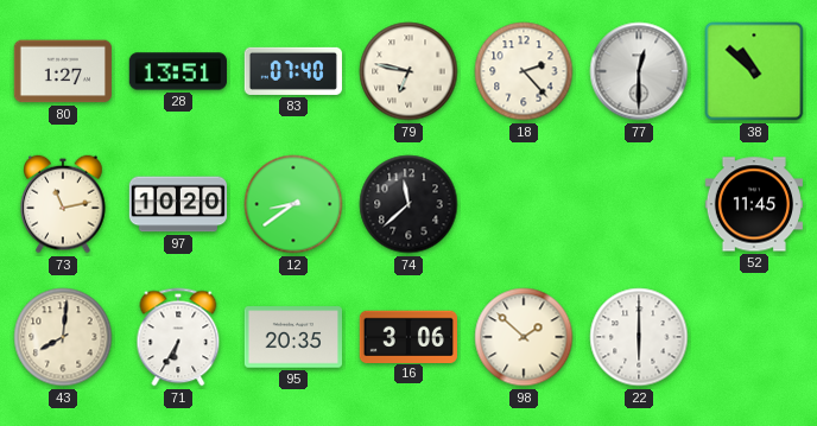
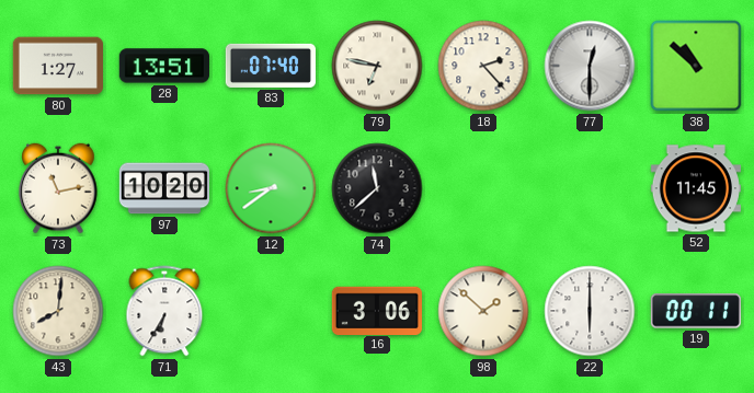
95: 20:35 -> none
19: none -> 00:11
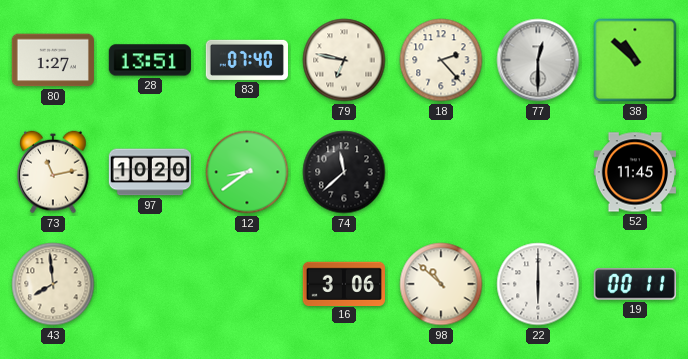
43: 8:01 -> 7:59
71: 6:35 -> none
98: 1:52 -> 10:52
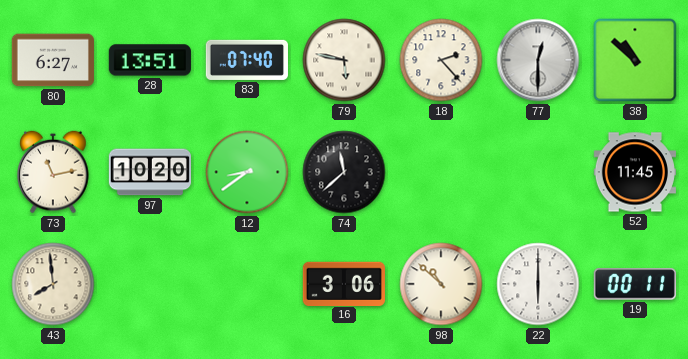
80: 1:27 -> 6:27
79: 6:47 -> 5:47
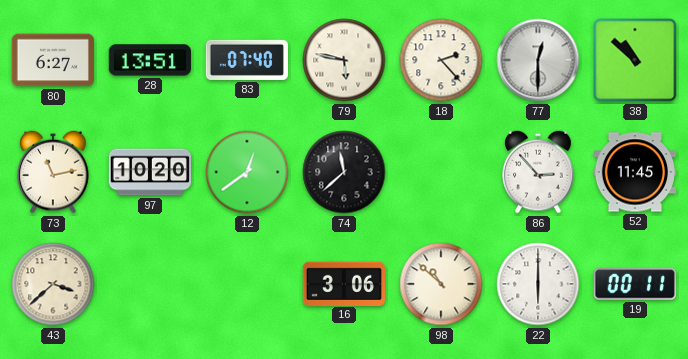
12: 8:39 -> 12:39
86: none -> 2:53
43: 7:59 -> 3:38
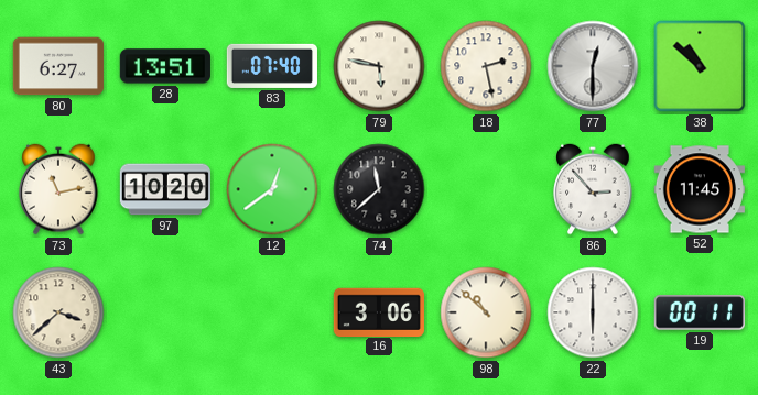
18: 2:23 -> 2:28
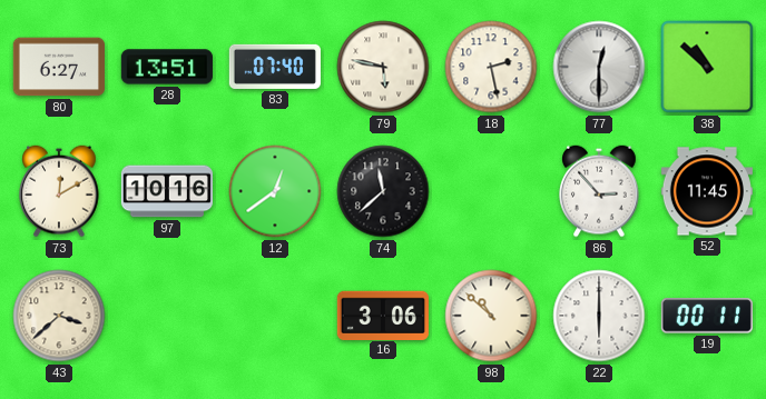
73: 11:13 -> 12:10
97: 10:20 -> 10:16
